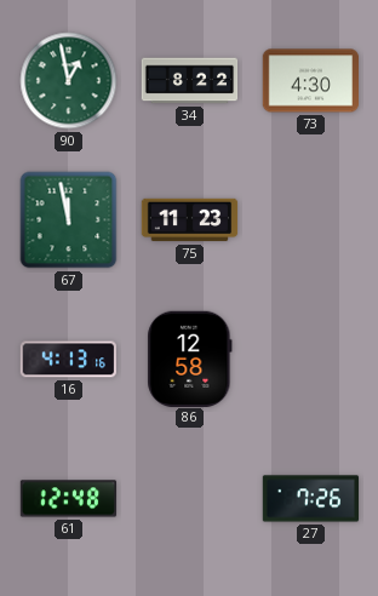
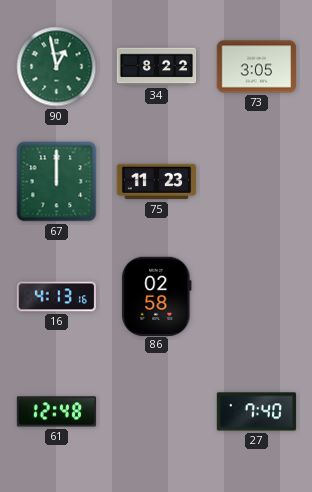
73: 4:30 -> 3:05
67: 11:58 -> 12:00
86: 12:58 -> 02:58
27: 7:26 -> 7:40
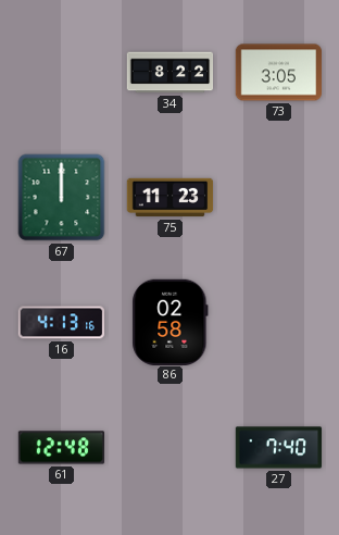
90: 12:58 -> none
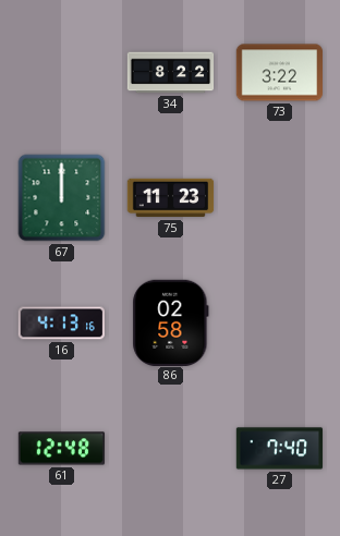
73: 3:05 -> 3:22
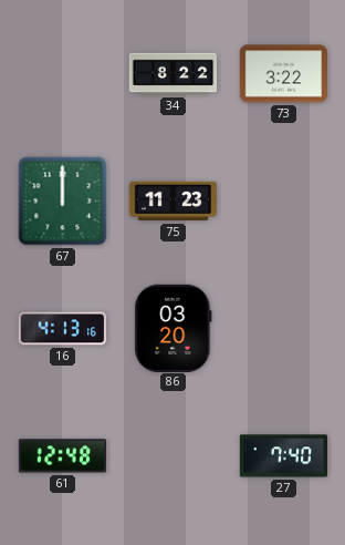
86: 02:58 -> 03:20
